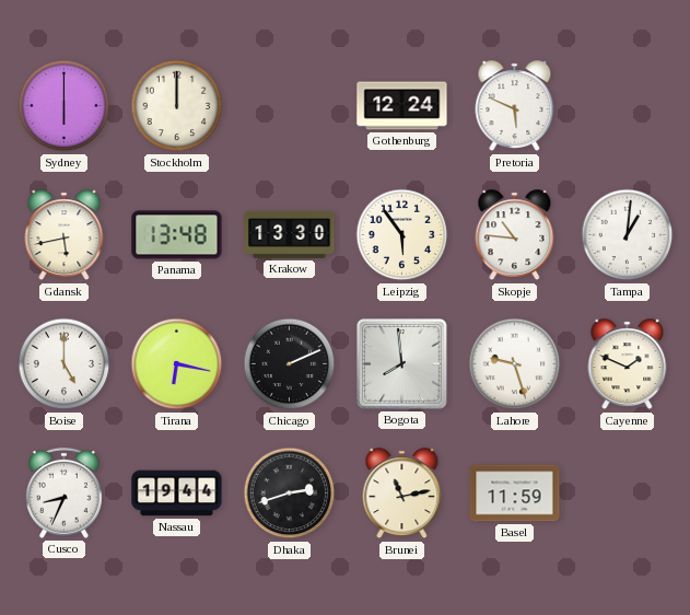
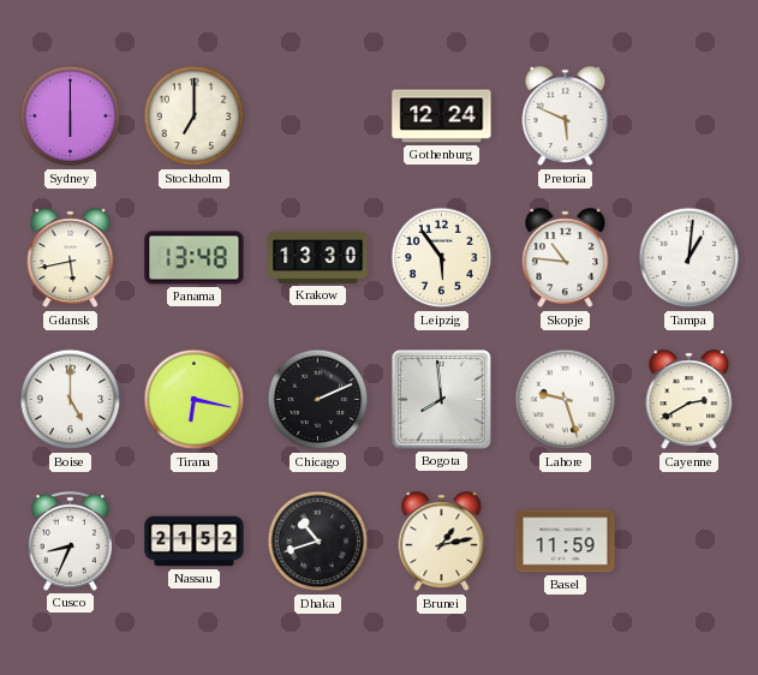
Stockholm: 12:00 -> 7:00
Cayenne: 1:49 -> 2:40
Nassau: 19:44 -> 21:52
Dhaka: 2:42 -> 10:42
Brunei: 11:13 -> 1:13
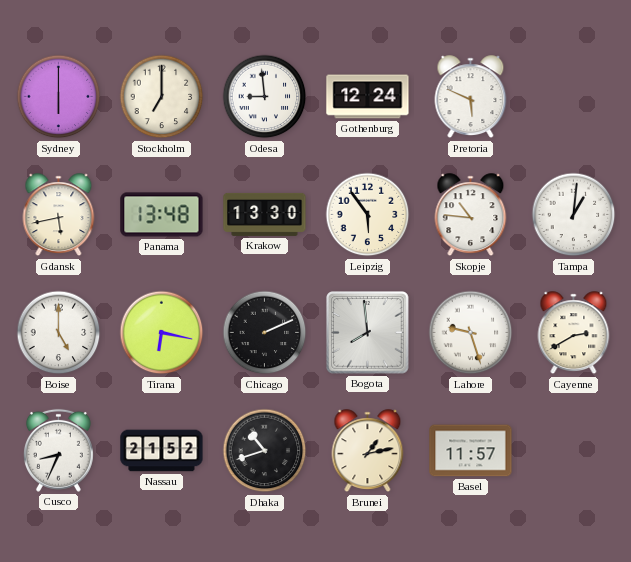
Odesa: none -> 8:59
Basel: 11:59 -> 11:57
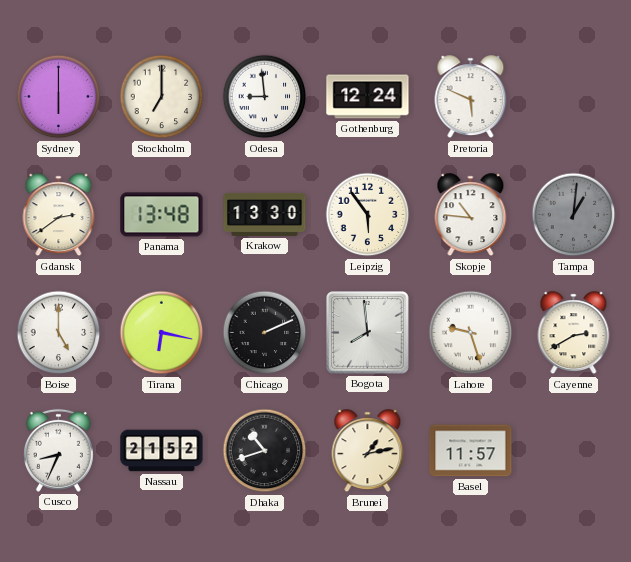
Gdansk: 5:43 -> 2:39
Tampa dial: white -> grey
